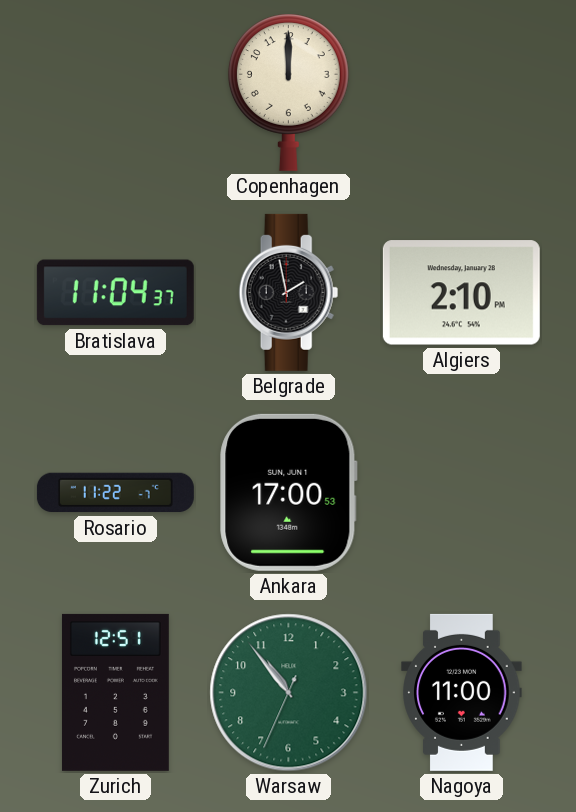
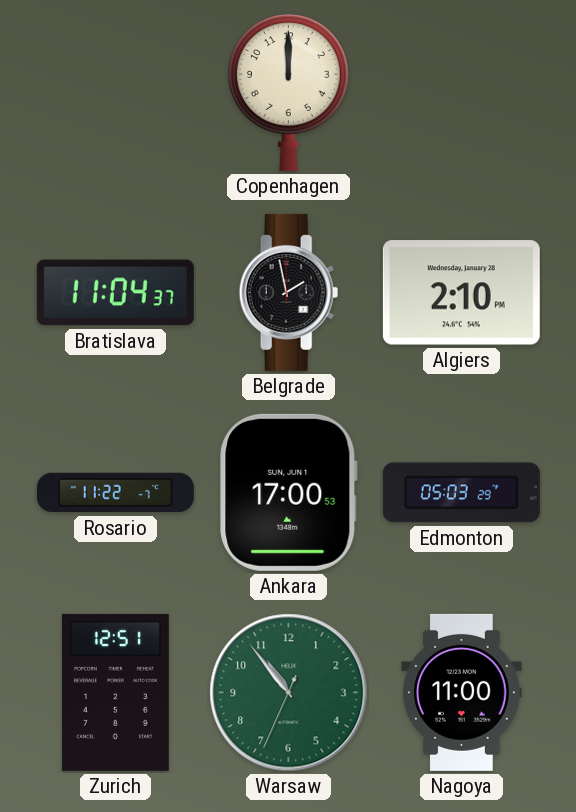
Edmonton: none -> 05:03
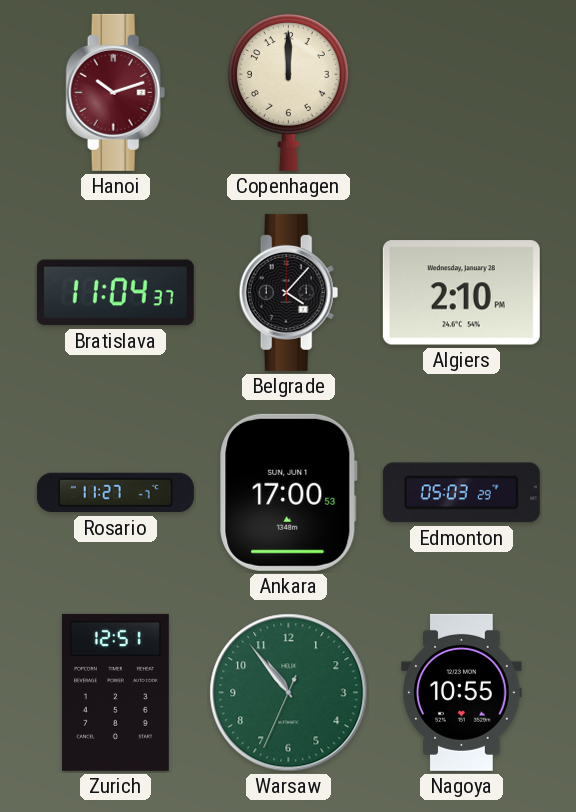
Hanoi: none -> 10:12
Belgrade: 1:58 -> 4:07
Rosario: 11:22 -> 11:27
Nagoya: 11:00 -> 10:55
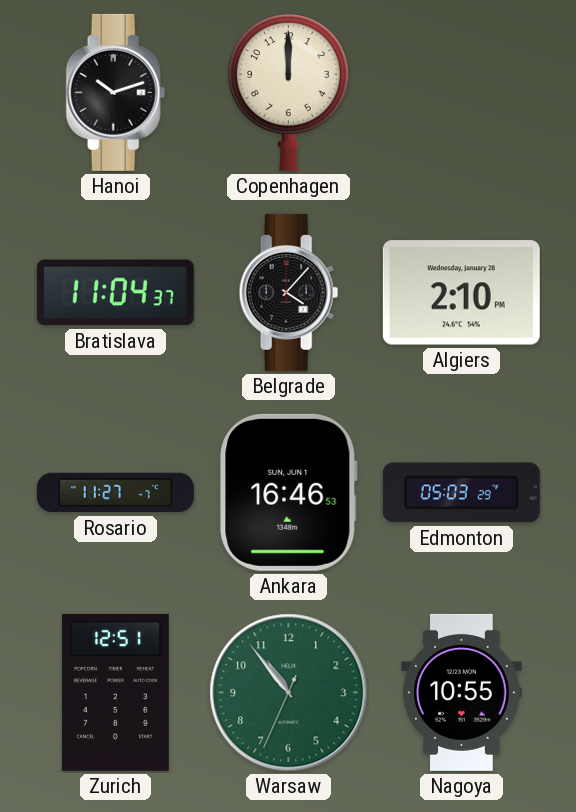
Hanoi dial: burgundy -> black
Ankara: 17:00 -> 16:46
